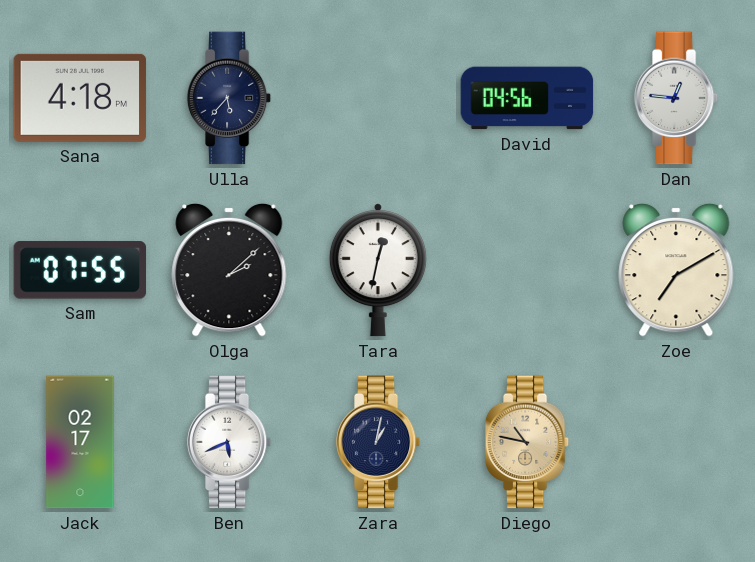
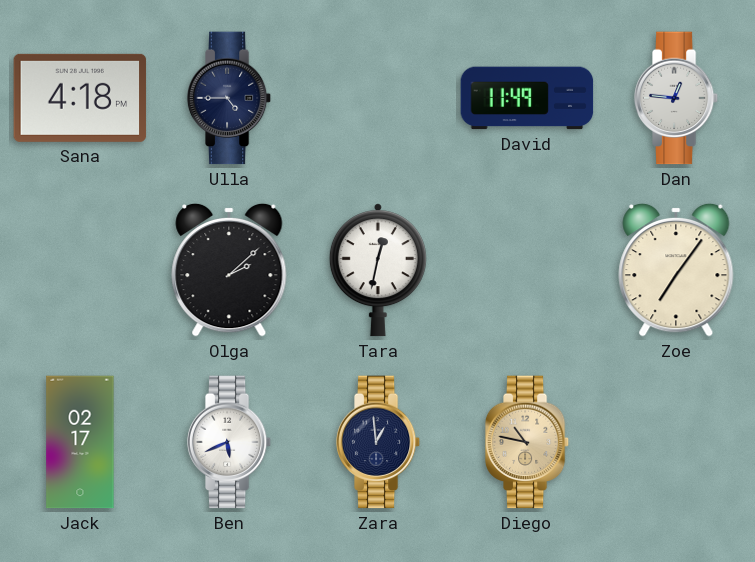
Ulla: 5:37 -> 4:45
David: 04:56 -> 11:49
Sam: 07:55 -> none
Zoe: 7:10 -> 7:06
Zara: 1:02 -> 12:59
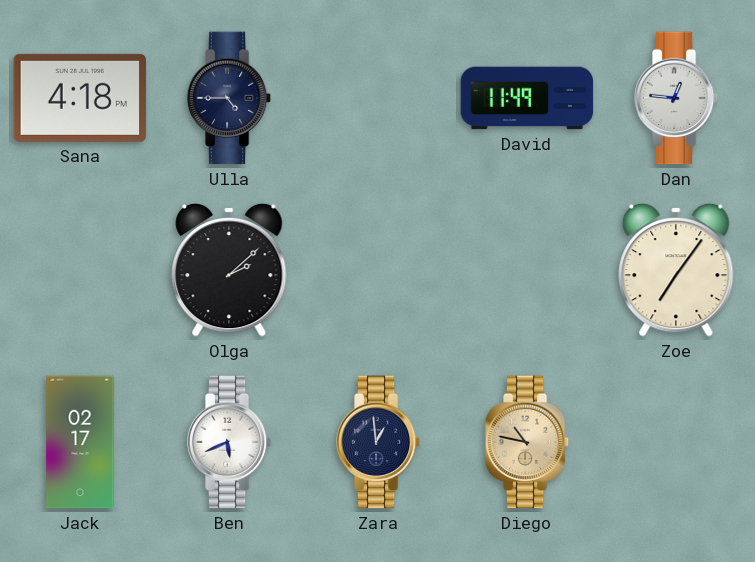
Tara: 12:32 -> none
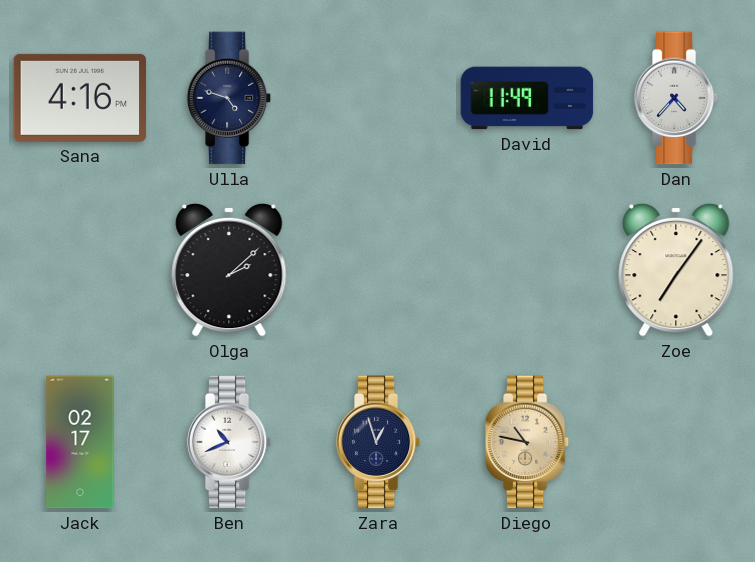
Sana: 4:18 -> 4:16
Ulla: 4:45 -> 4:48
Dan: 12:46 -> 4:37
Ben: 5:41 -> 10:41
Zara: 12:59 -> 12:57
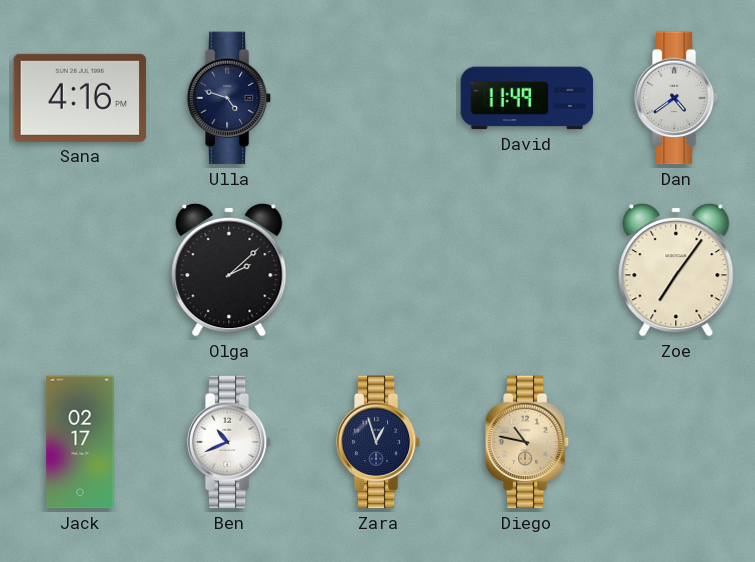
Dan: 4:37 -> 4:39
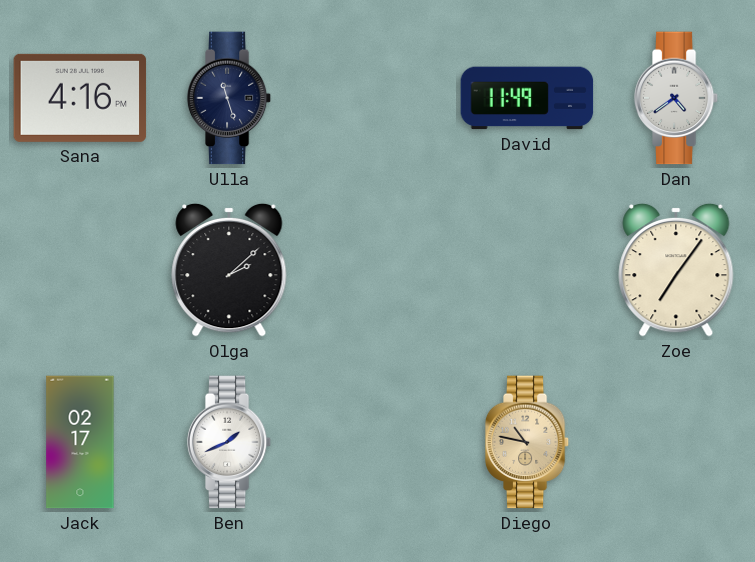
Ulla: 4:48 -> 11:27
Ben: 10:41 -> 1:41
Zara: 12:57 -> none
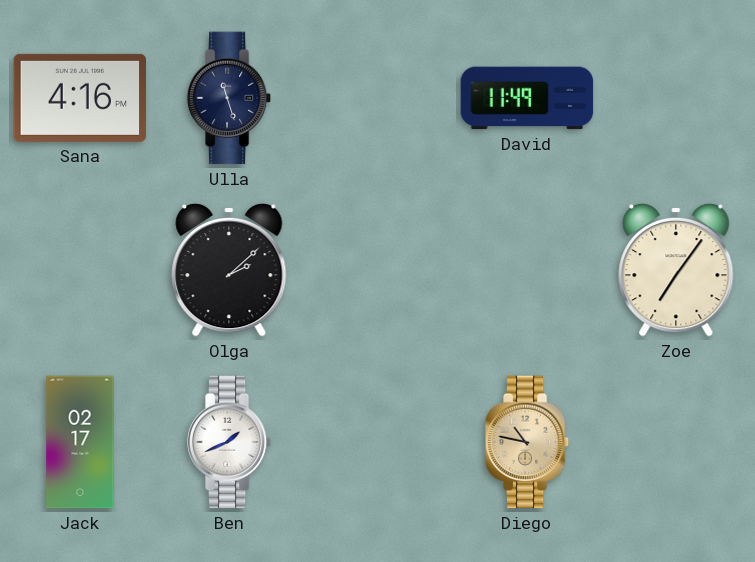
Dan: 4:39 -> none
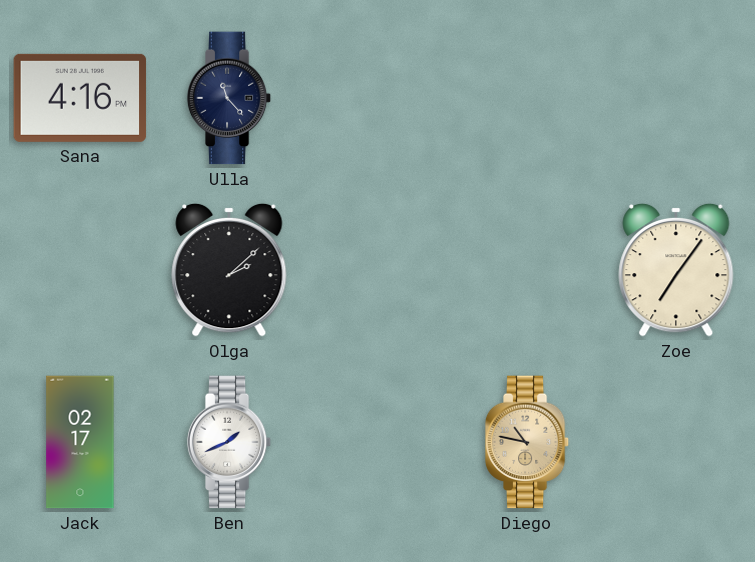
Ulla: 11:27 -> 11:23
David: 11:49 -> none
